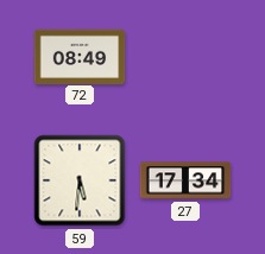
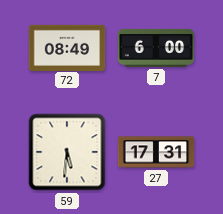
7: none -> 6:00
27: 17:34 -> 17:31
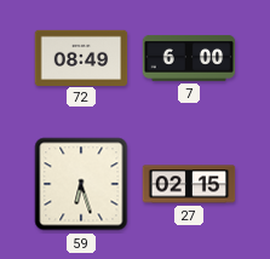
59: 5:31 -> 6:27
27: 17:31 -> 02:15
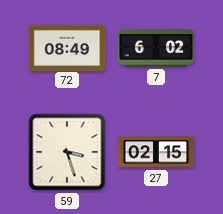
7: 6:00 -> 6:02
59: 6:27 -> 3:27
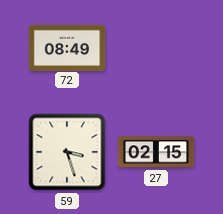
7: 6:02 -> none
